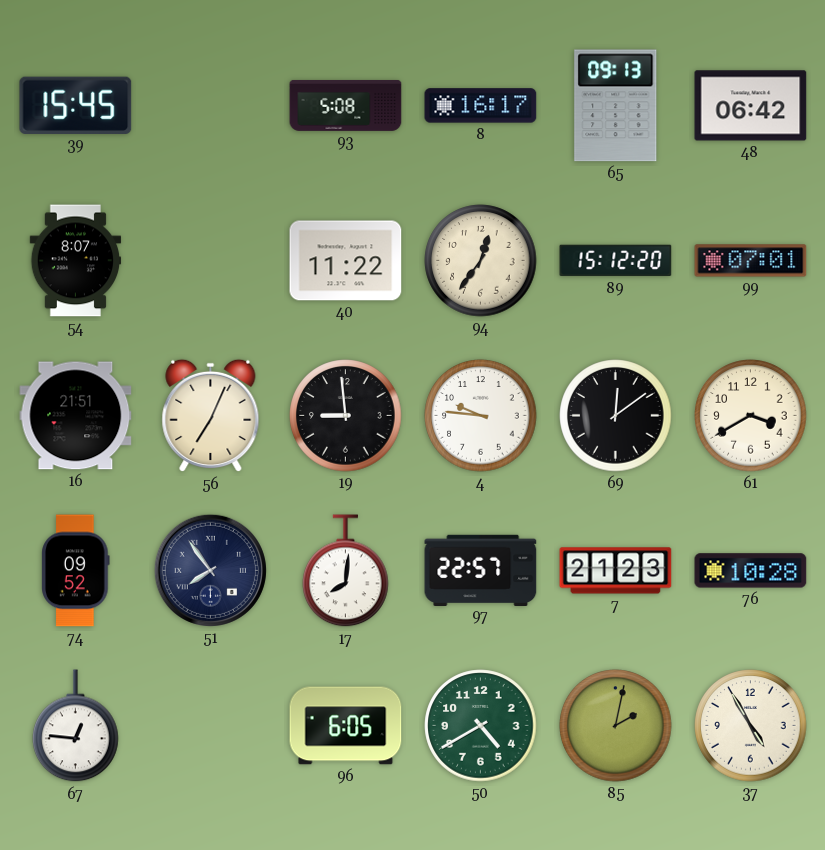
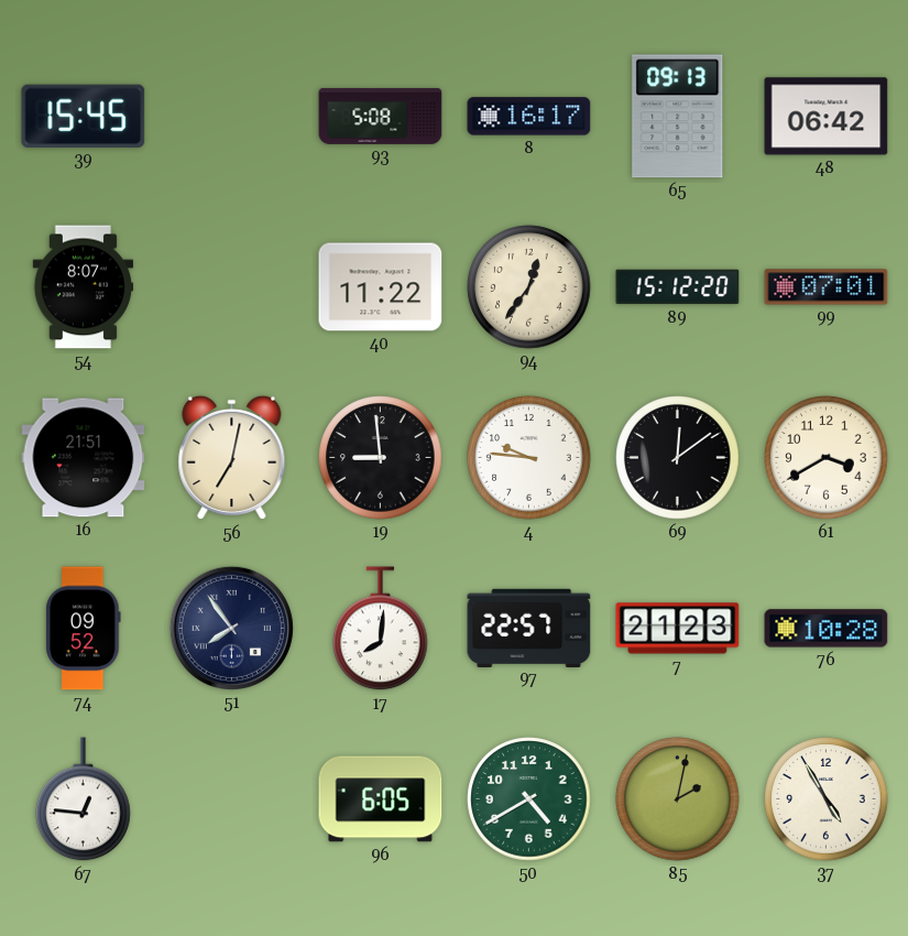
56: 7:04 -> 7:02
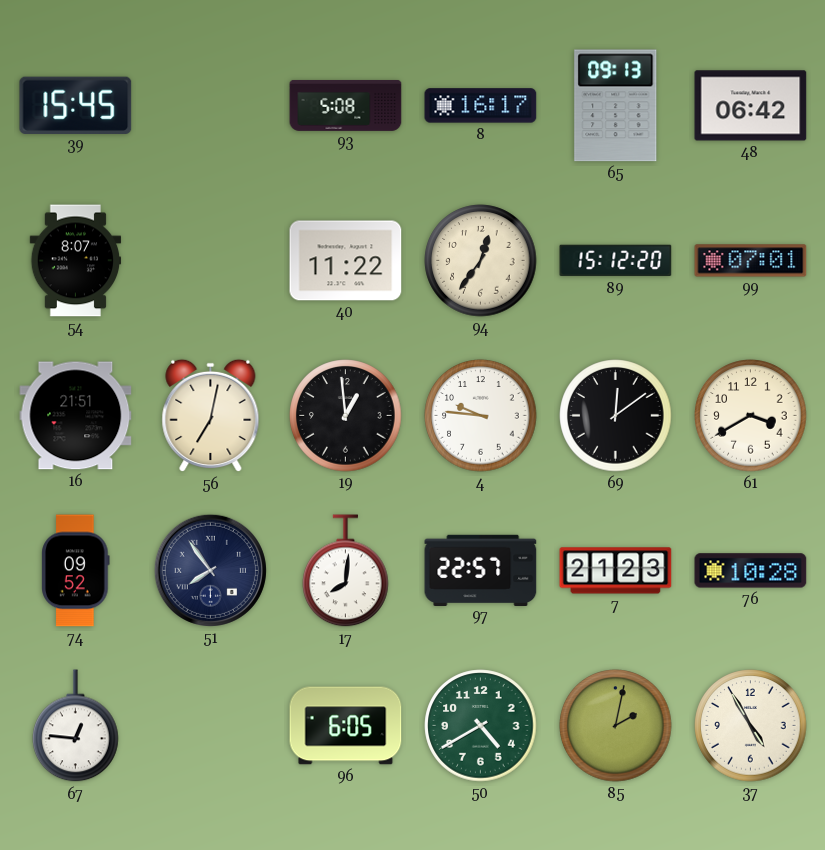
19: 8:59 -> 12:59
